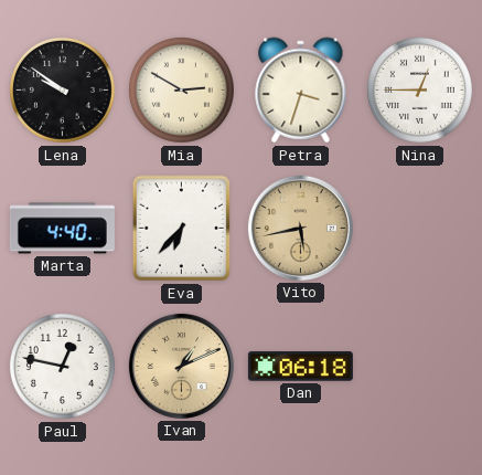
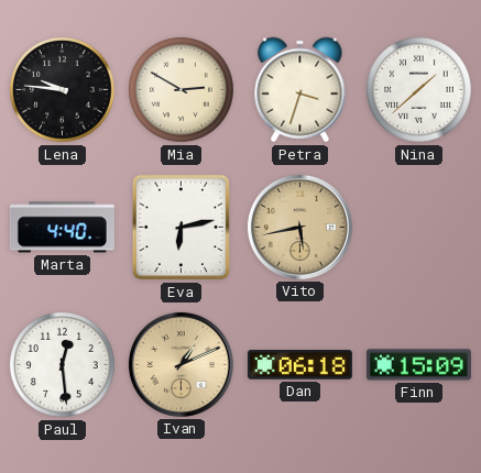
Lena: 9:51 -> 9:46
Nina: 12:45 -> 1:38
Eva: 6:37 -> 6:13
Paul: 12:47 -> 12:29
Finn: none -> 15:09
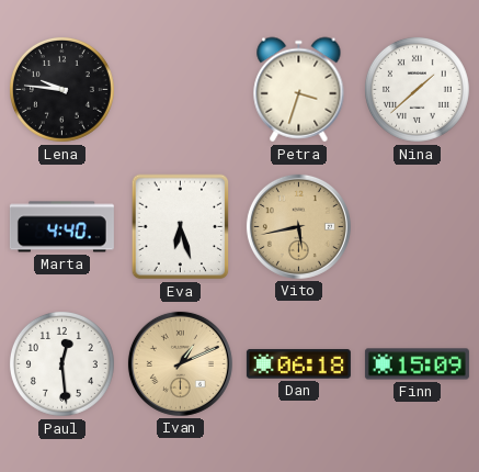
Mia: 2:50 -> none
Eva: 6:13 -> 6:27
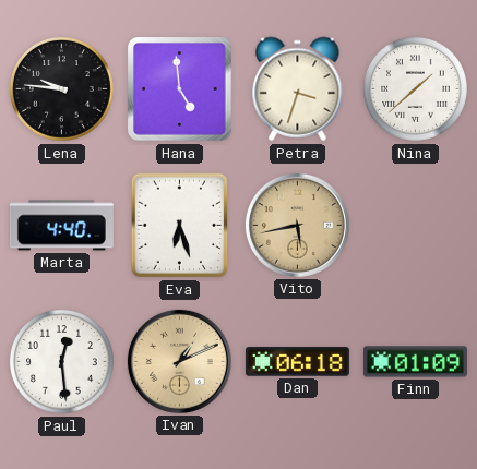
Hana: none -> 4:59
Finn: 15:09 -> 01:09
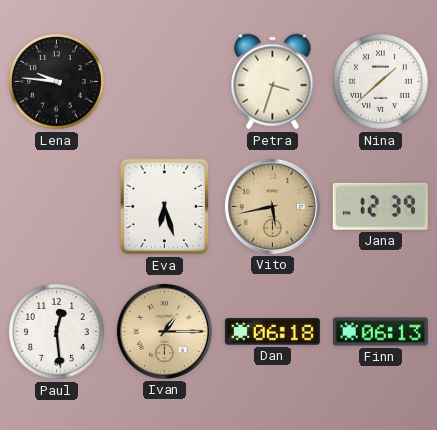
Hana: 4:59 -> none
Marta: 4:40 -> none
Jana: none -> 12:39
Ivan: 1:11 -> 1:15
Finn: 01:09 -> 06:13
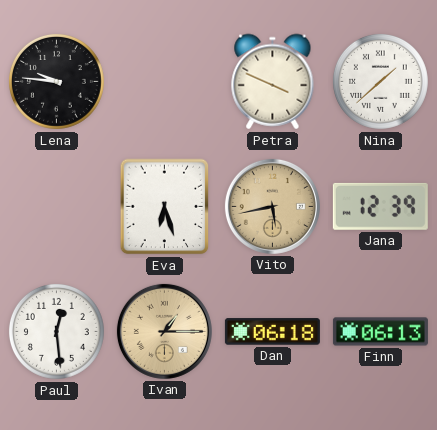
Petra: 3:33 -> 3:49
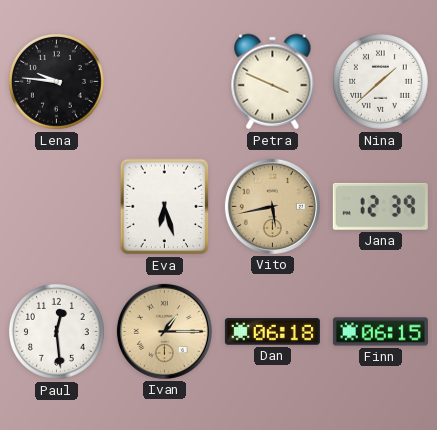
Finn: 06:13 -> 06:15
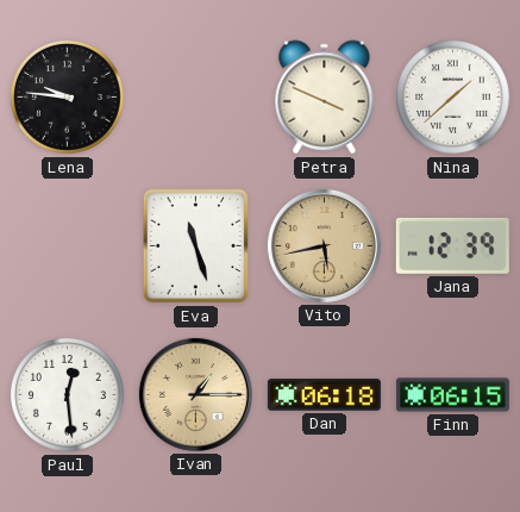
Eva: 6:27 -> 11:27
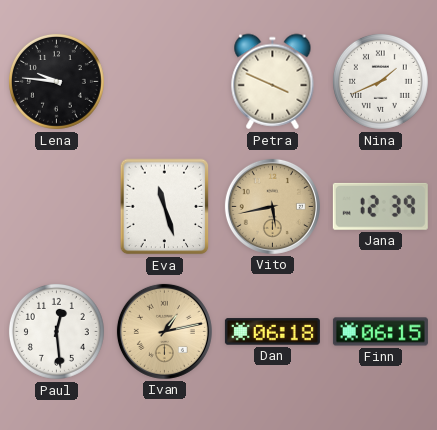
Nina: 1:38 -> 1:41
Ivan: 1:15 -> 1:13
